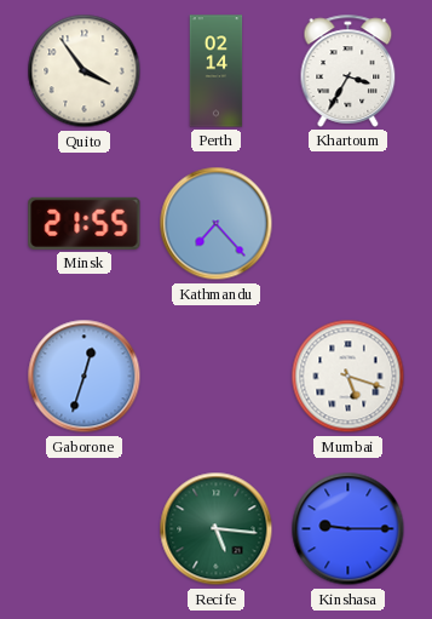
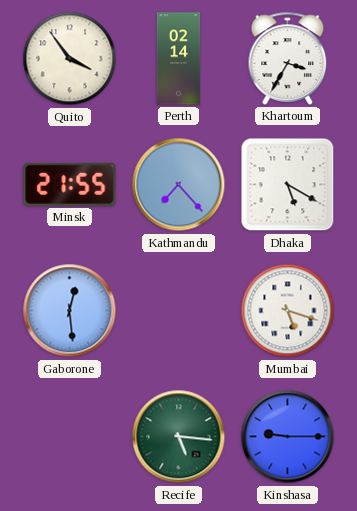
Dhaka: none -> 5:20
Gaborone: 12:33 -> 12:29
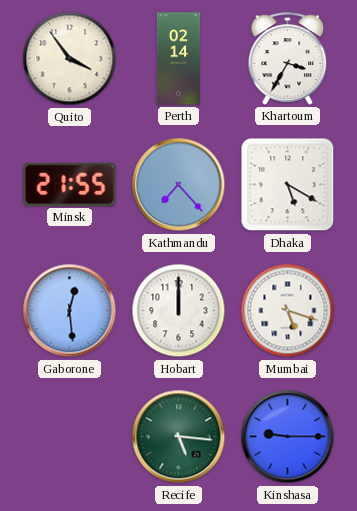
Hobart: none -> 12:00
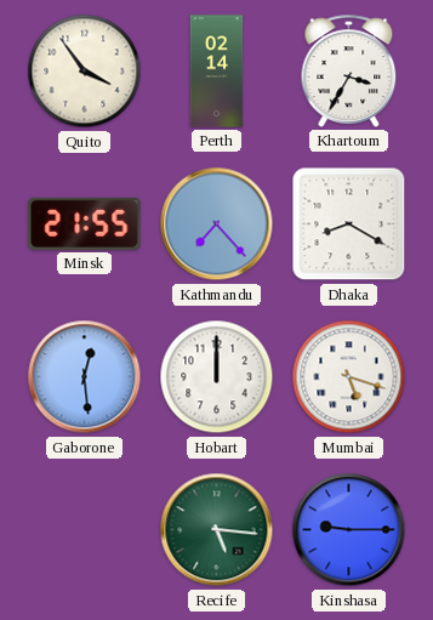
Dhaka: 5:20 -> 8:20
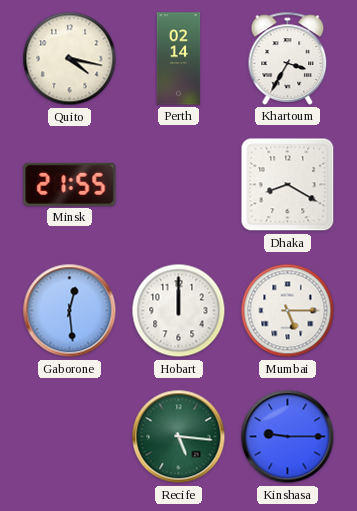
Quito: 3:54 -> 4:17
Kathmandu: 7:23 -> none
Mumbai: 5:18 -> 5:15
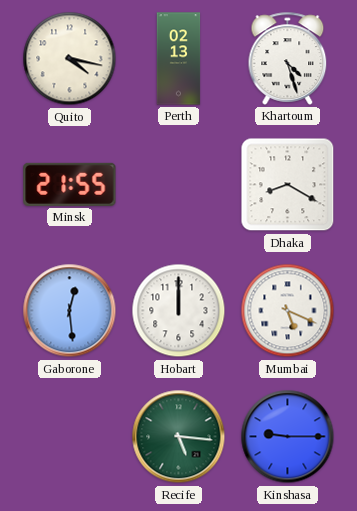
Perth: 02:14 -> 02:13
Khartoum: 3:35 -> 4:27
Mumbai: 5:15 -> 5:19
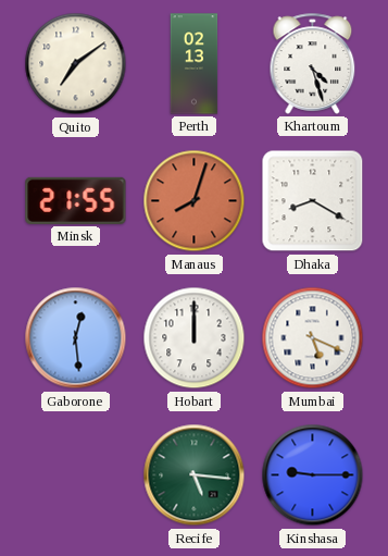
Quito: 4:17 -> 7:09
Manaus: none -> 8:03
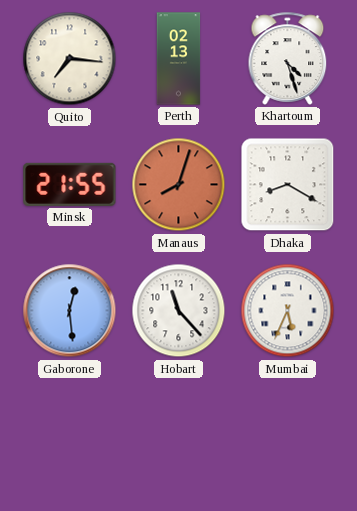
Quito: 7:09 -> 7:16
Hobart: 12:00 -> 11:23
Mumbai: 5:19 -> 5:34
Recife: 5:16 -> none
Kinshasa: 9:15 -> none
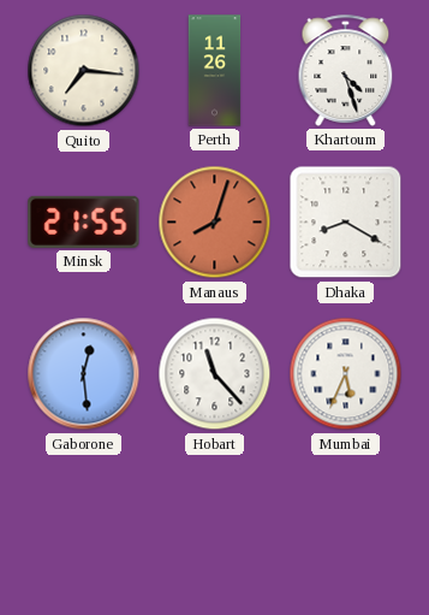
Perth: 02:13 -> 11:26
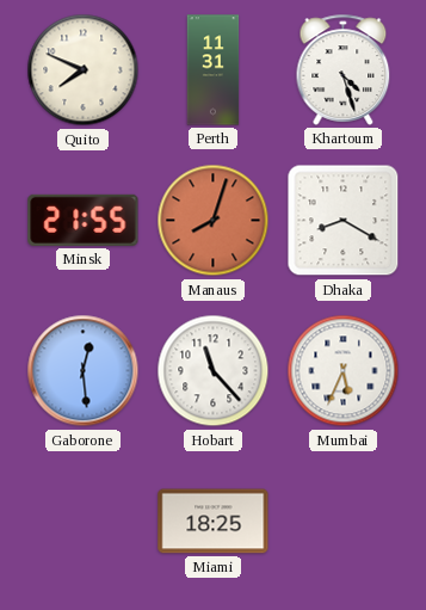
Quito: 7:16 -> 7:49
Perth: 11:26 -> 11:31
Miami: none -> 18:25
